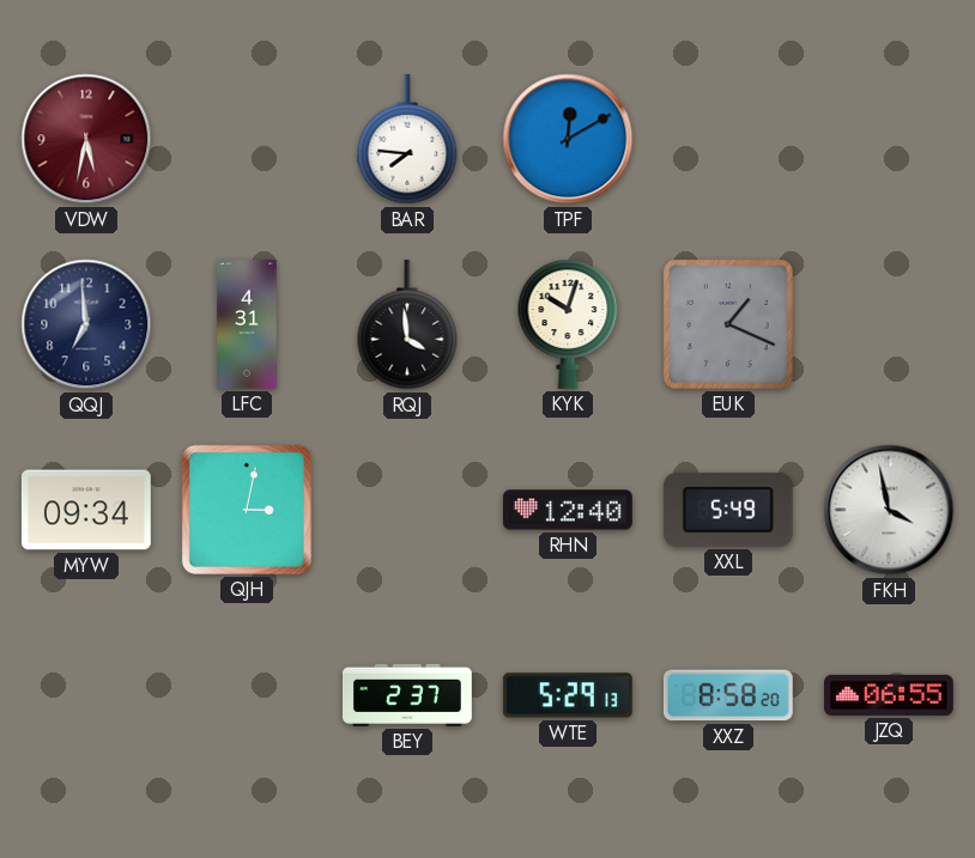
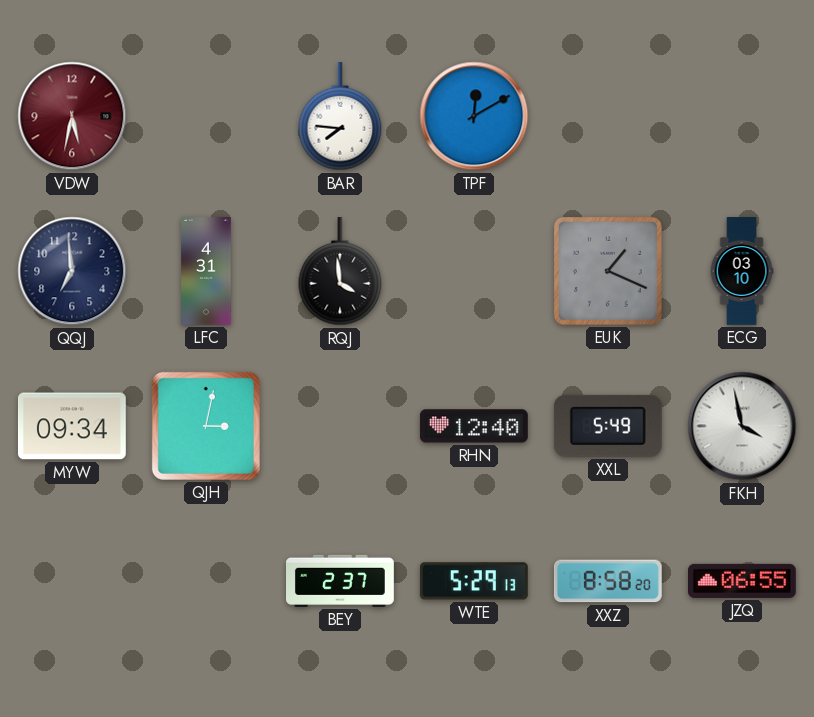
KYK: 10:03 -> none
ECG: none -> 03:10
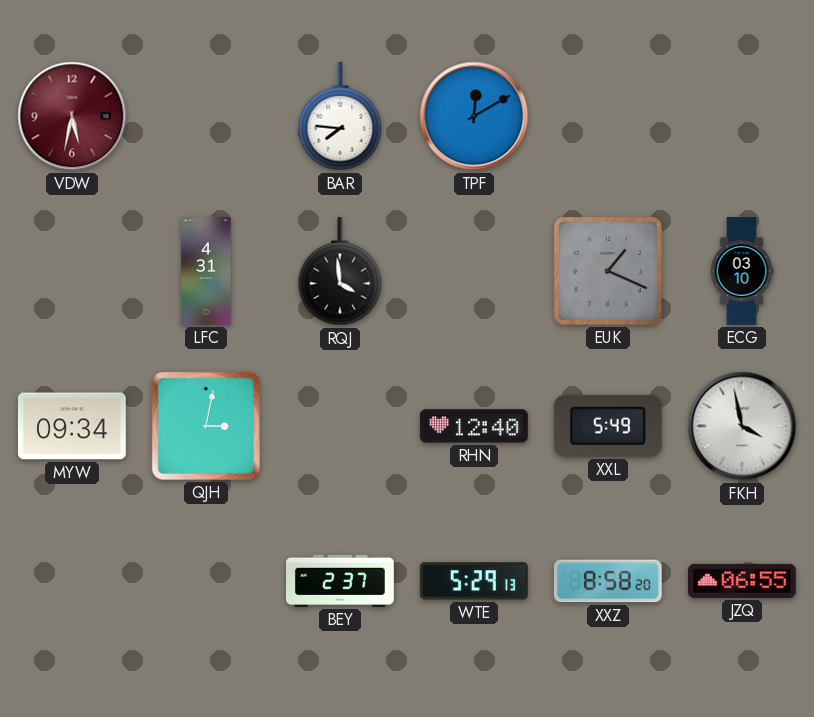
QQJ: 6:59 -> none
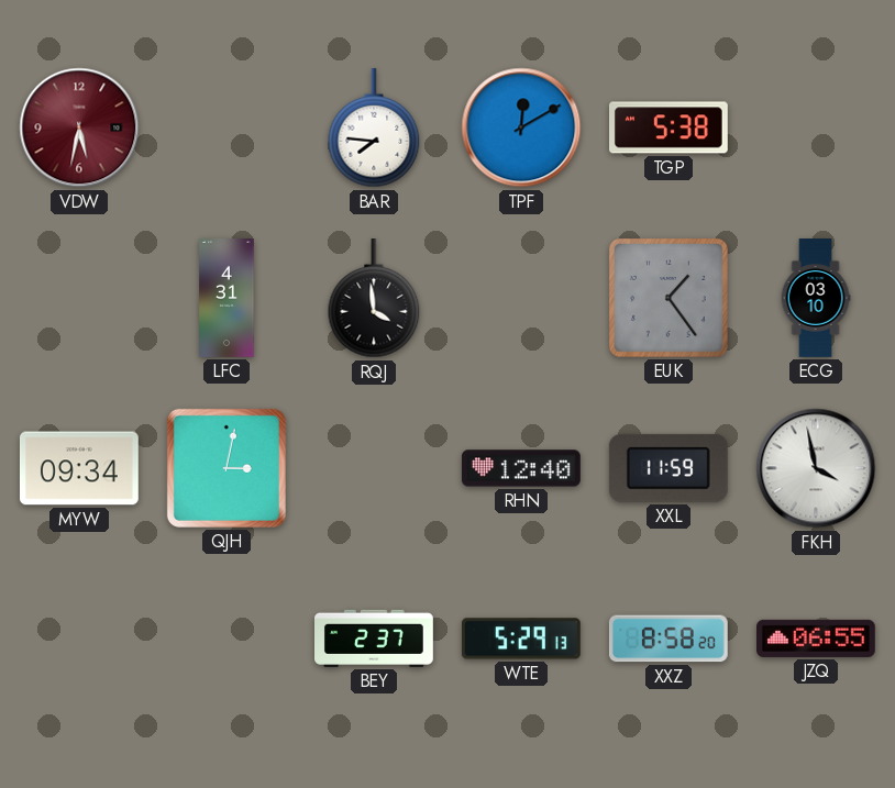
TGP: none -> 5:38
EUK: 1:19 -> 1:24
XXL: 5:49 -> 11:59
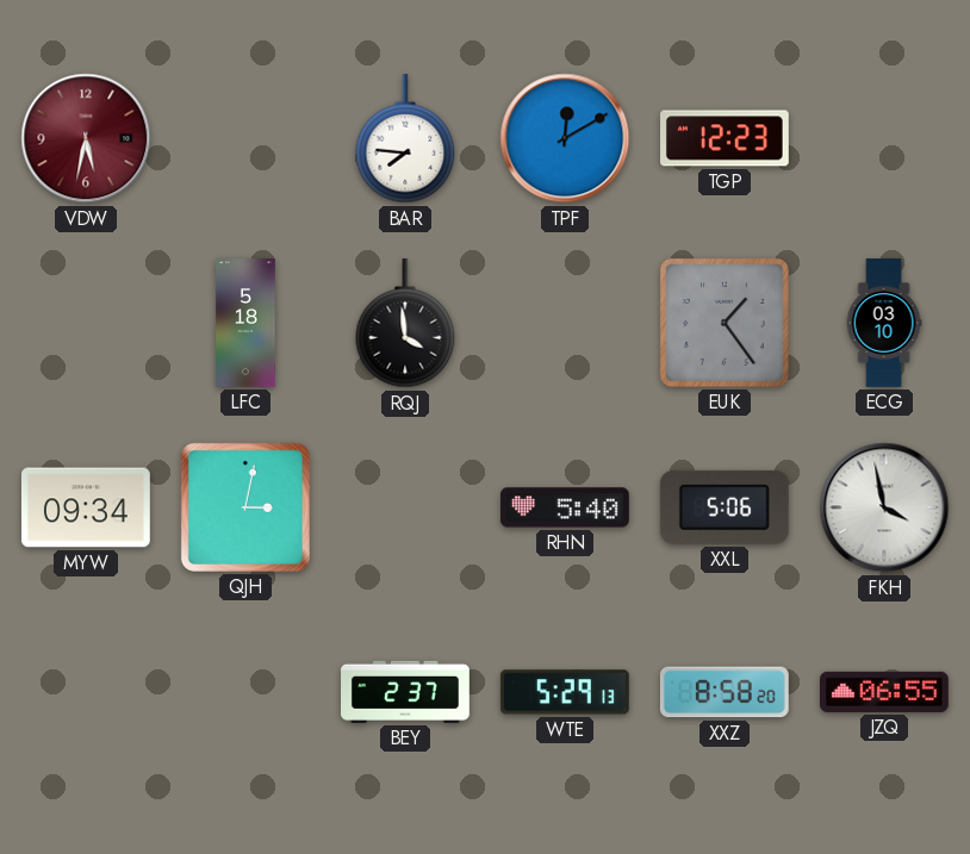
TGP: 5:38 -> 12:23
LFC: 4:31 -> 5:18
RHN: 12:40 -> 5:40
XXL: 11:59 -> 5:06
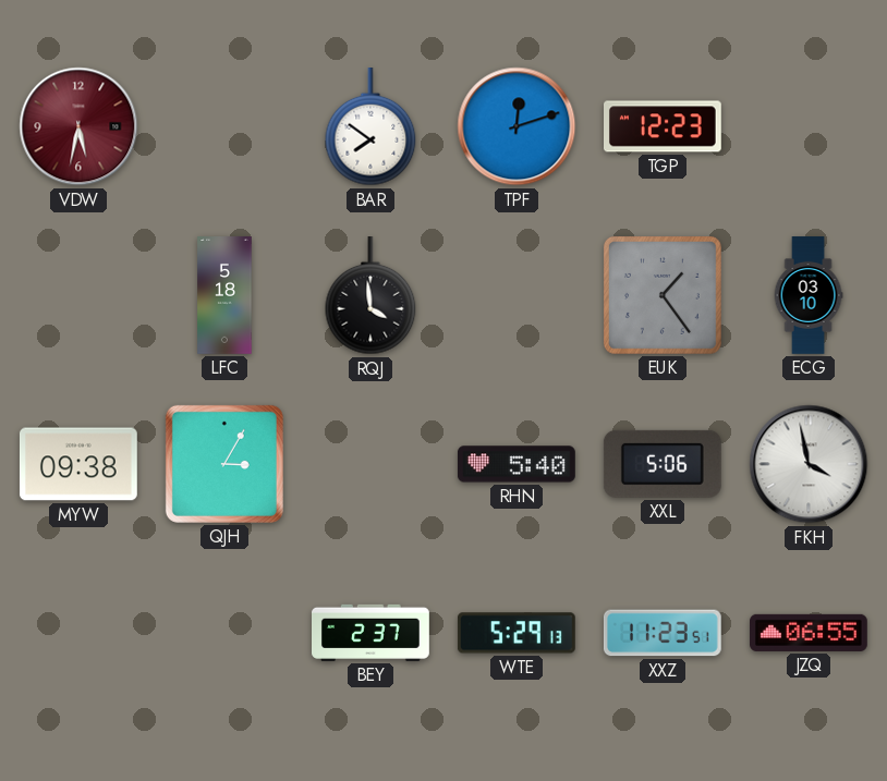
BAR: 7:46 -> 7:51
TPF: 12:10 -> 12:12
MYW: 09:34 -> 09:38
QJH: 3:02 -> 3:05
XXZ: 8:58 -> 11:23
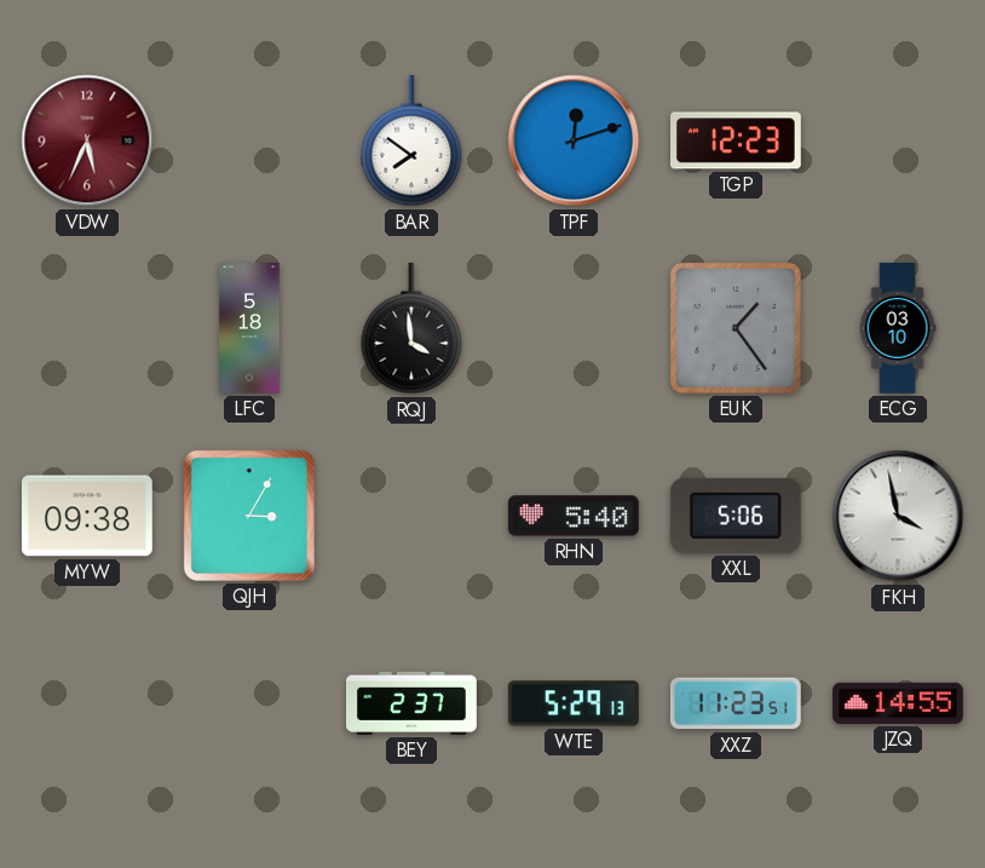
VDW: 5:32 -> 5:34
JZQ: 06:55 -> 14:55
